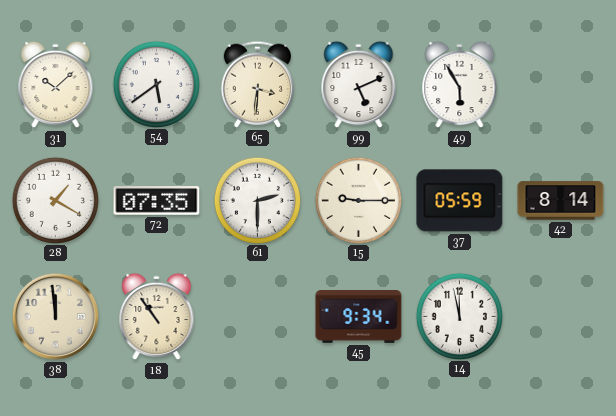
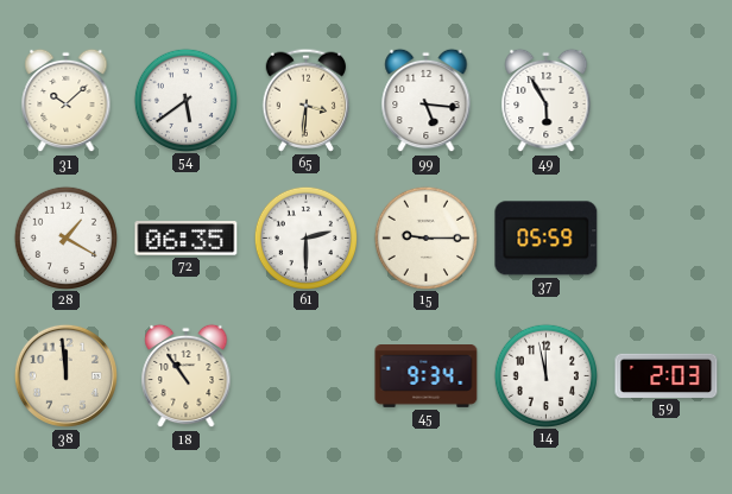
99: 5:11 -> 5:16
72: 07:35 -> 06:35
42: 8:14 -> none
59: none -> 2:03
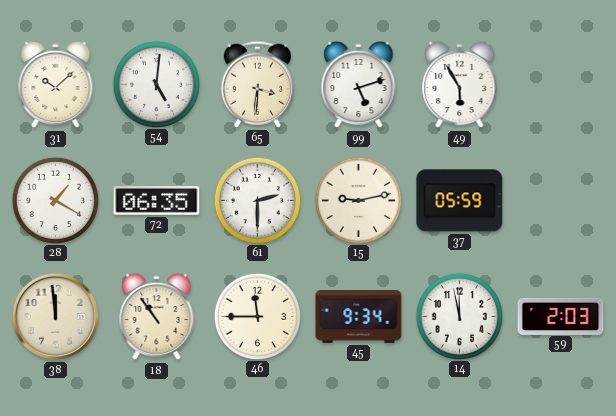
54: 5:39 -> 5:01
99: 5:16 -> 5:12
15: 9:15 -> 9:13
46: none -> 11:45
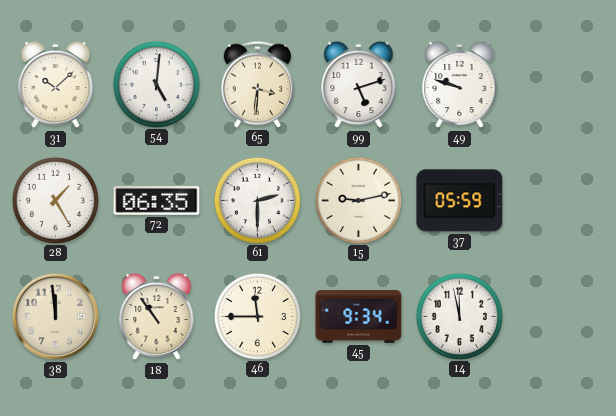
49: 5:55 -> 9:48
28: 1:20 -> 1:25
59: 2:03 -> none
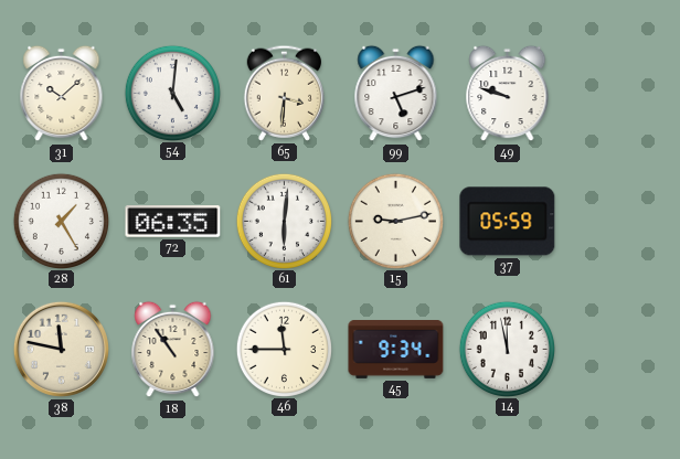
61: 2:30 -> 6:01
38: 11:59 -> 11:47
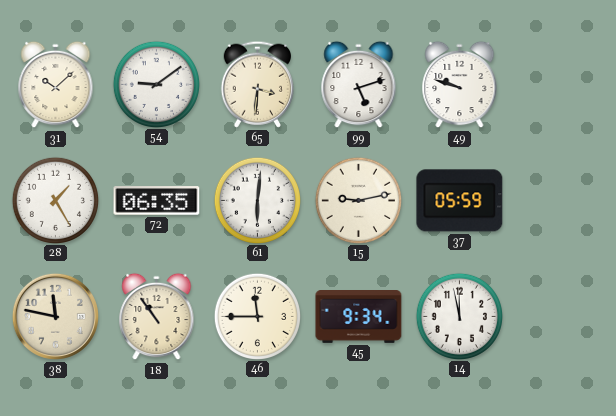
54: 5:01 -> 9:09
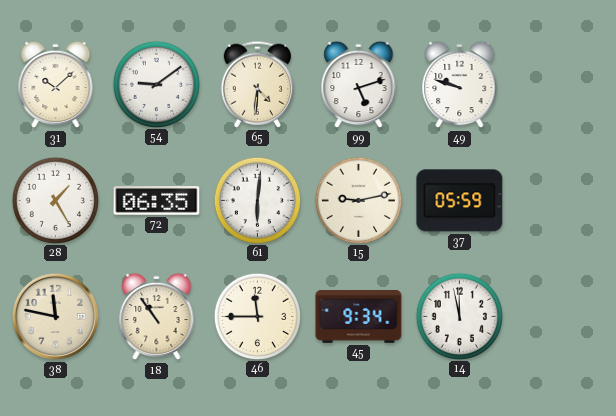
65: 3:31 -> 4:31
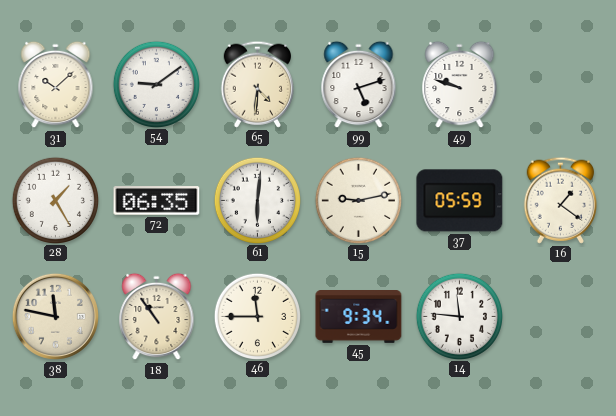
16: none -> 1:21
14: 11:58 -> 11:46
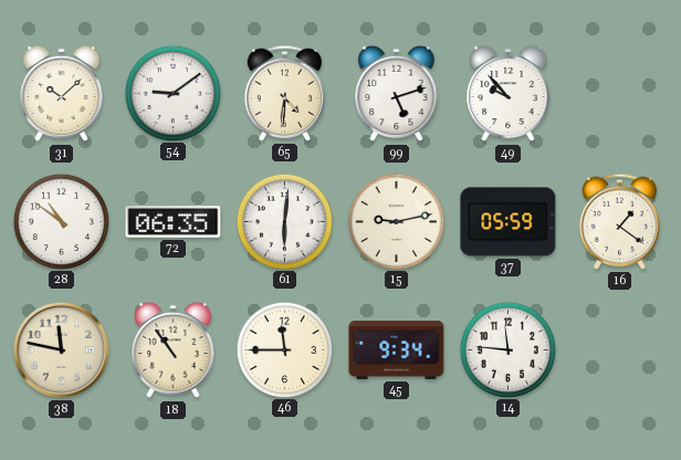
49: 9:48 -> 9:53
28: 1:25 -> 10:51
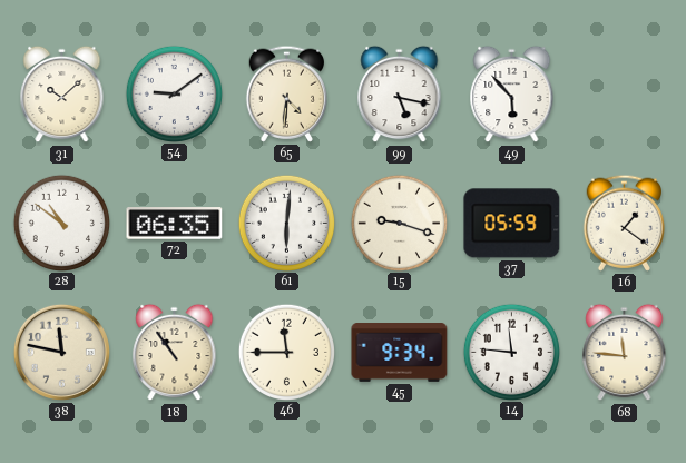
99: 5:12 -> 5:17
49: 9:53 -> 5:53
15: 9:13 -> 9:18
68: none -> 11:46
